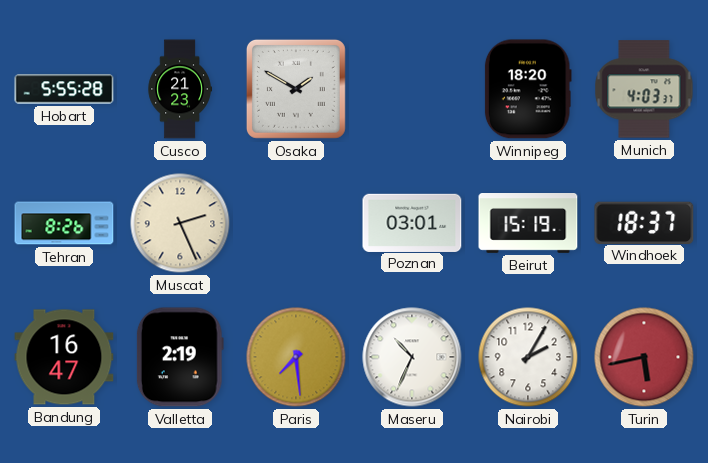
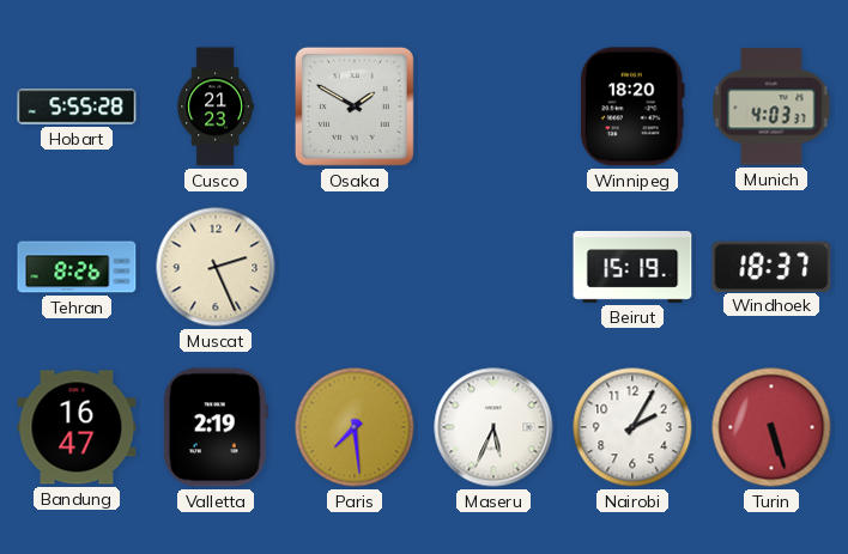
Poznan: 03:01 -> none
Maseru: 10:34 -> 5:34
Turin: 5:43 -> 5:27
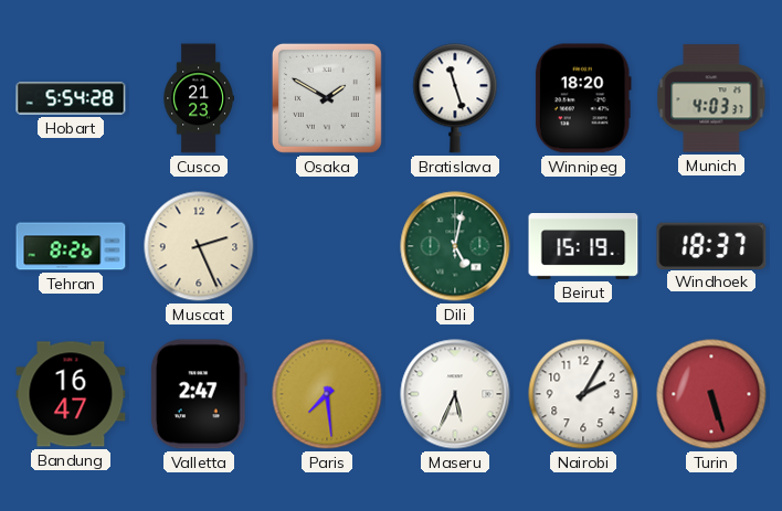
Hobart: 5:55 -> 5:54
Bratislava: none -> 11:27
Dili: none -> 5:02
Valletta: 2:19 -> 2:47
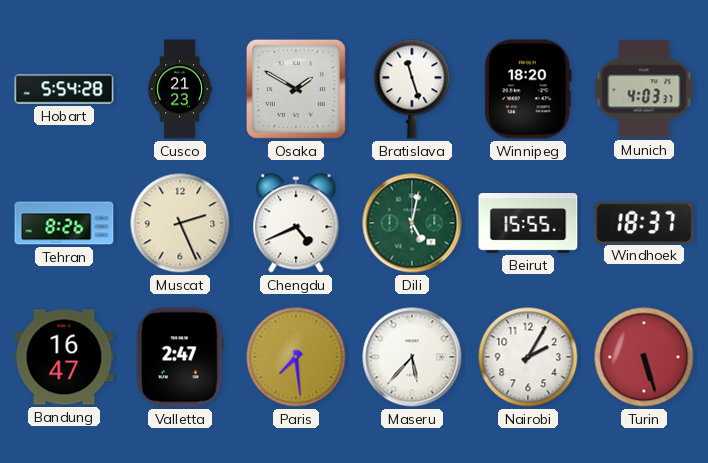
Chengdu: none -> 4:41
Beirut: 15:19 -> 15:55
Maseru: 5:34 -> 5:37
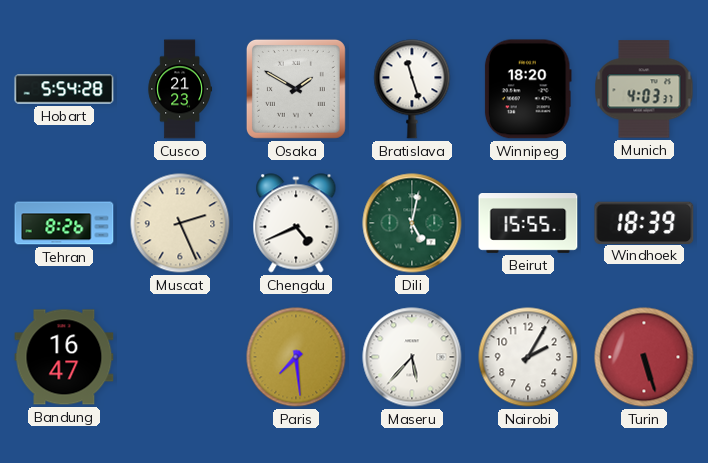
Windhoek: 18:37 -> 18:39
Valletta: 2:47 -> none
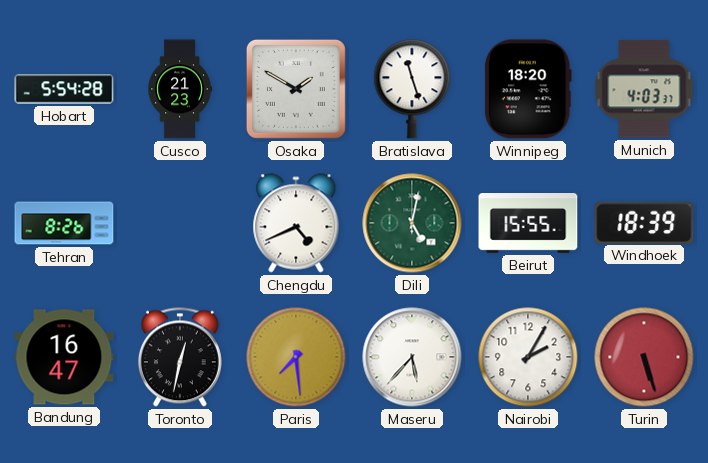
Muscat: 2:26 -> none
Toronto: none -> 12:32
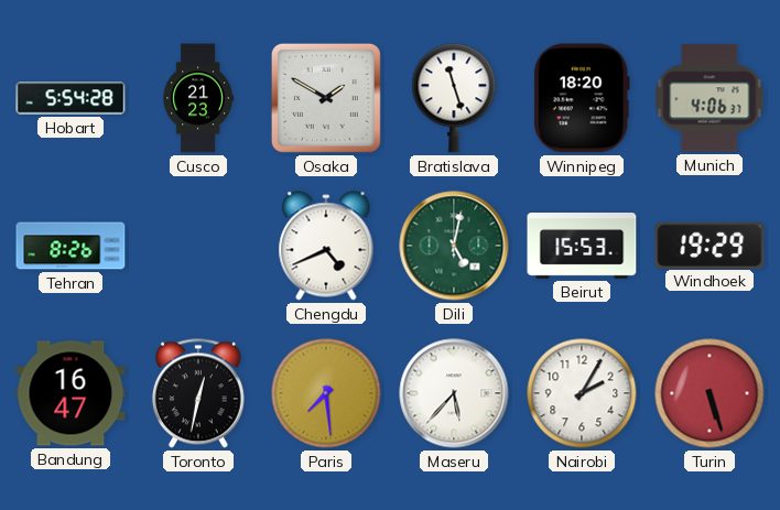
Munich: 4:03 -> 4:06
Beirut: 15:55 -> 15:53
Windhoek: 18:39 -> 19:29
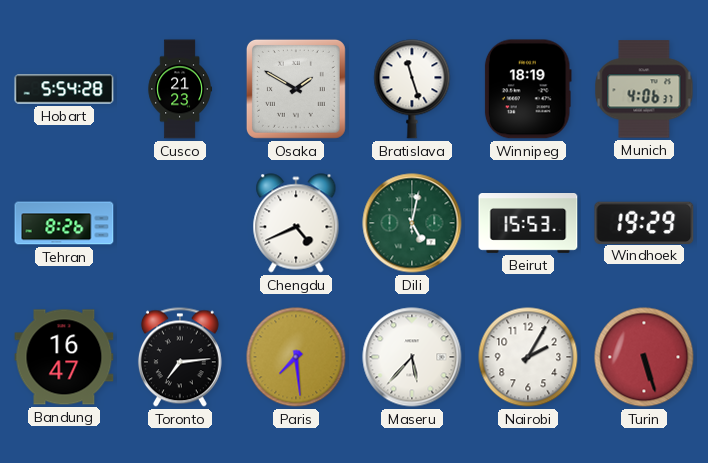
Winnipeg: 18:20 -> 18:19
Toronto: 12:32 -> 7:14
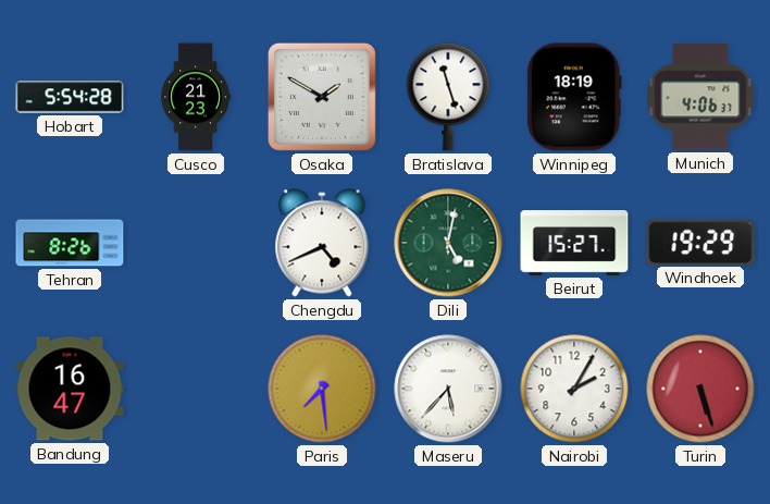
Beirut: 15:53 -> 15:27
Toronto: 7:14 -> none
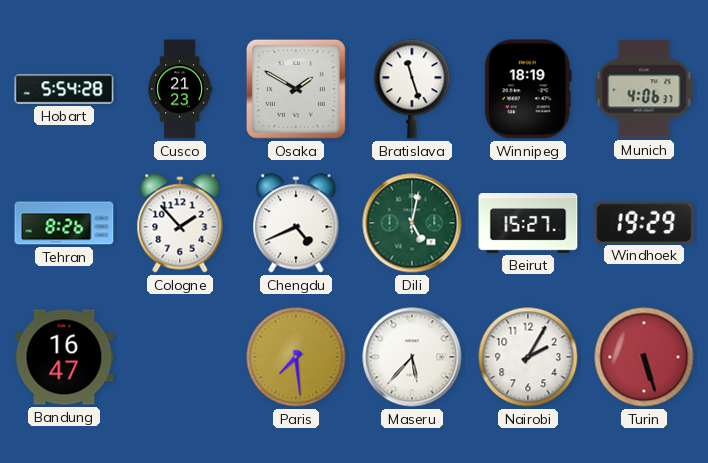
Cologne: none -> 1:53
